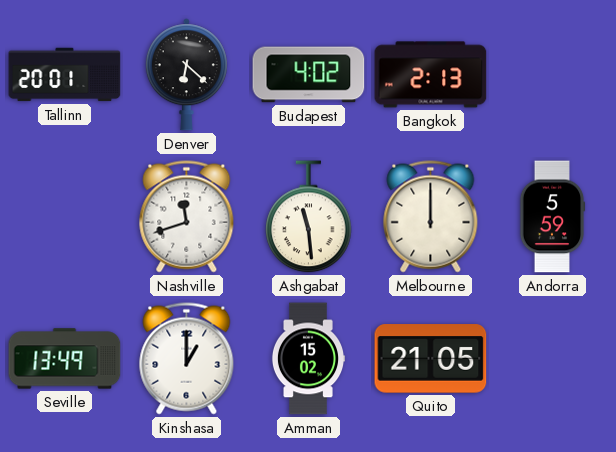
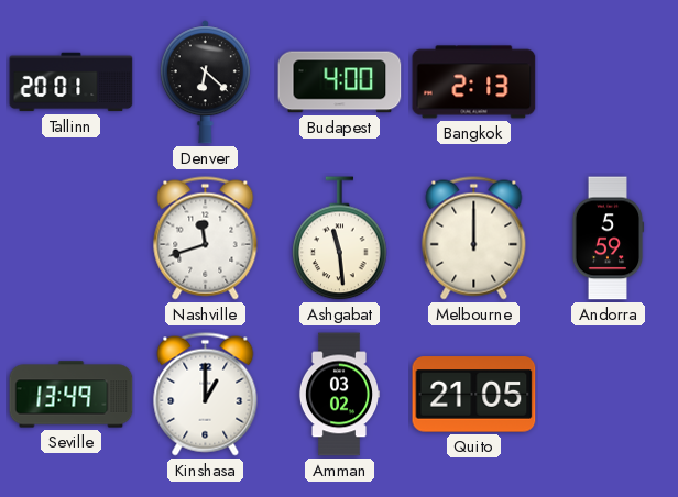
Budapest: 4:02 -> 4:00
Amman: 15:02 -> 03:02
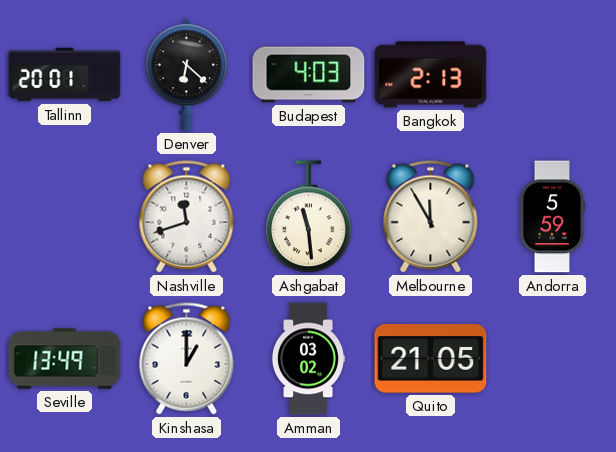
Budapest: 4:00 -> 4:03
Melbourne: 12:00 -> 11:55
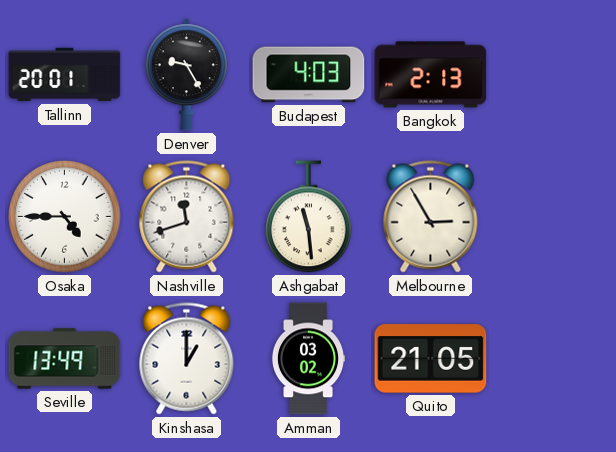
Denver: 6:22 -> 9:25
Osaka: none -> 4:45
Melbourne: 11:55 -> 2:55
Andorra: 5:59 -> none
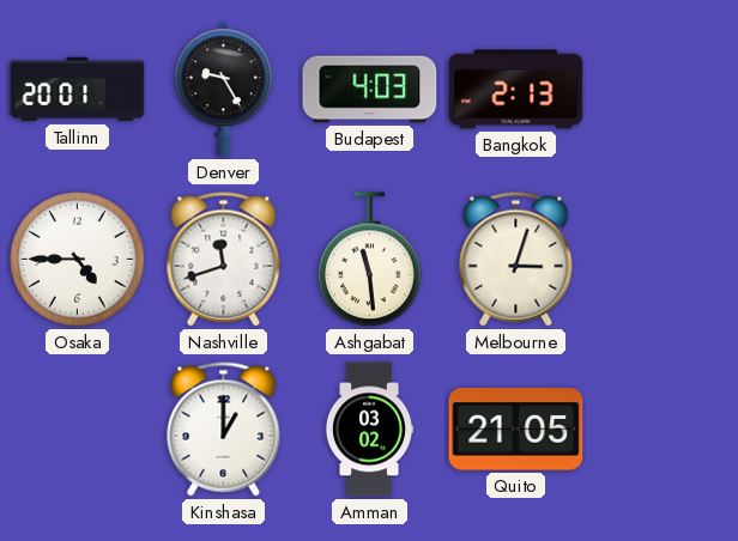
Melbourne: 2:55 -> 3:03
Seville: 13:49 -> none
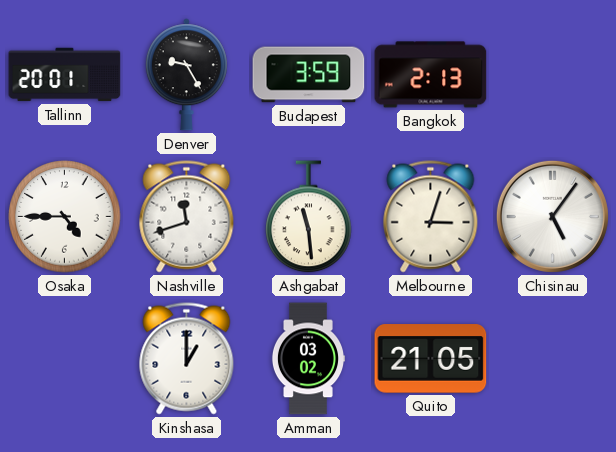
Budapest: 4:03 -> 3:59
Chisinau: none -> 5:06
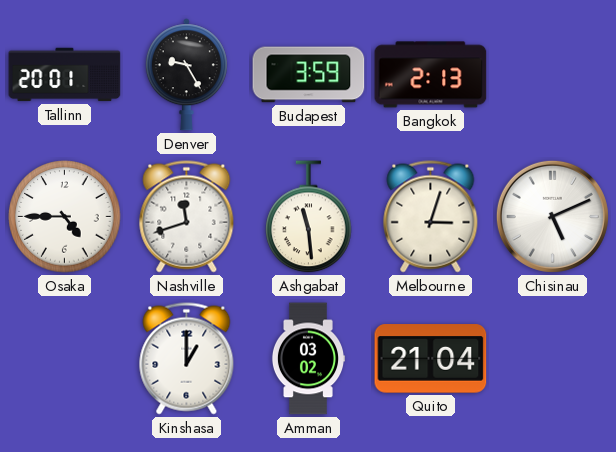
Chisinau: 5:06 -> 5:11
Quito: 21:05 -> 21:04
